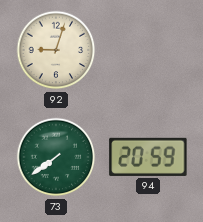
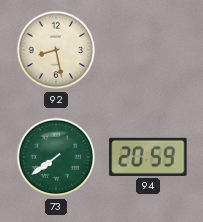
92: 9:03 -> 8:28
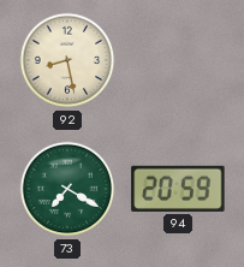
73: 7:39 -> 7:20
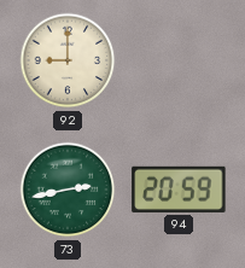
92: 8:28 -> 9:00
73: 7:20 -> 2:43
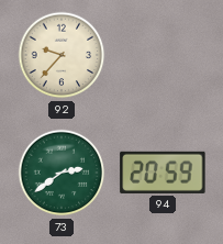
92: 9:00 -> 9:37
73: 2:43 -> 2:39
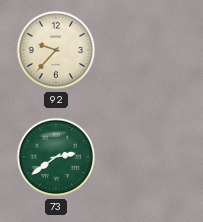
94: 20:59 -> none
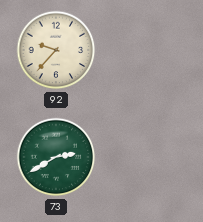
73: 2:39 -> 2:40
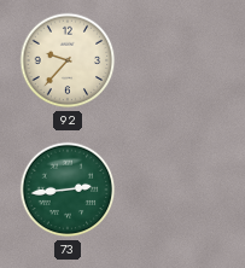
73: 2:40 -> 2:44
